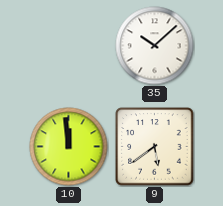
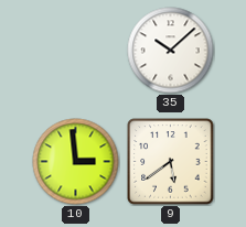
10: 11:59 -> 2:59
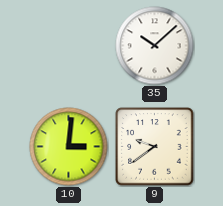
10: 2:59 -> 3:01
9: 5:39 -> 9:39
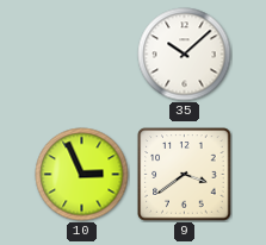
10: 3:01 -> 2:56
9: 9:39 -> 3:39
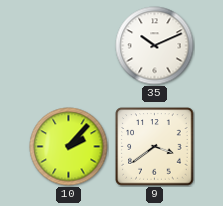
35: 10:08 -> 10:11
10: 2:56 -> 2:07
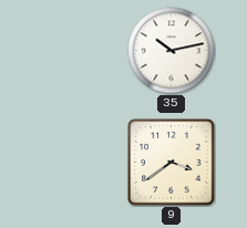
35: 10:11 -> 10:13
10: 2:07 -> none
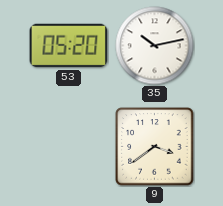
53: none -> 05:20
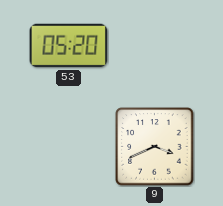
35: 10:13 -> none
9: 3:39 -> 3:41
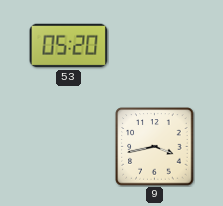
9: 3:41 -> 3:43
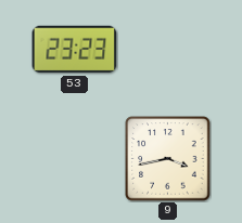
53: 05:20 -> 23:23
